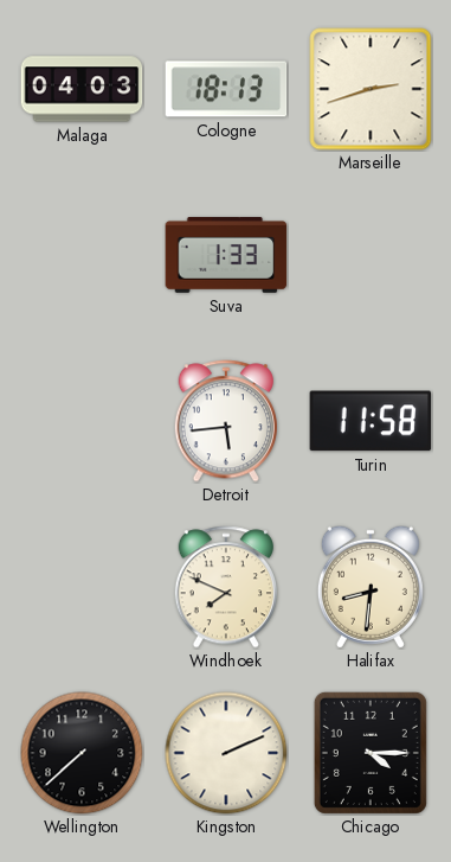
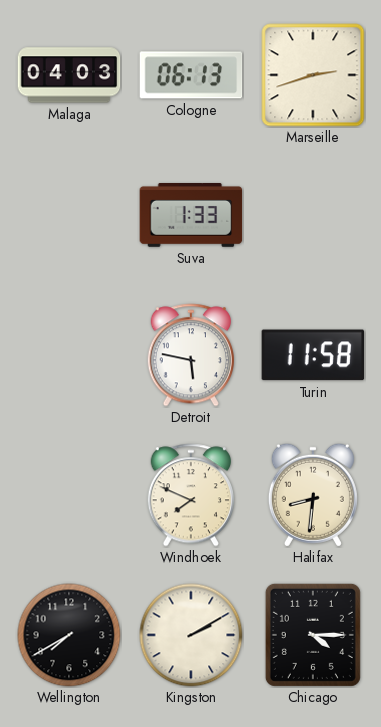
Cologne: 18:13 -> 06:13
Detroit: 5:44 -> 5:47
Wellington: 7:38 -> 7:40
Kingston: 2:11 -> 2:10
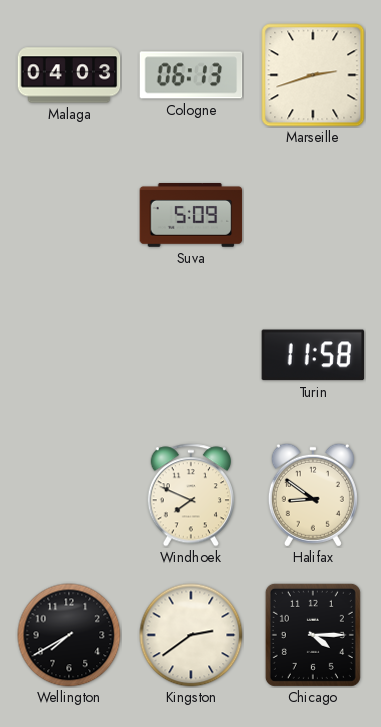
Suva: 1:33 -> 5:09
Detroit: 5:47 -> none
Halifax: 8:31 -> 8:51
Kingston: 2:10 -> 2:39
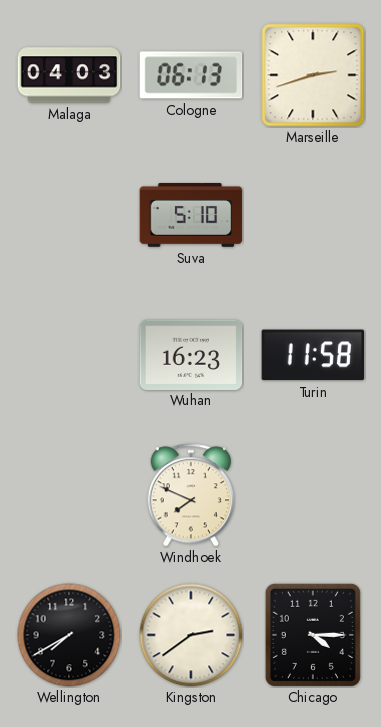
Suva: 5:09 -> 5:10
Wuhan: none -> 16:23
Halifax: 8:51 -> none
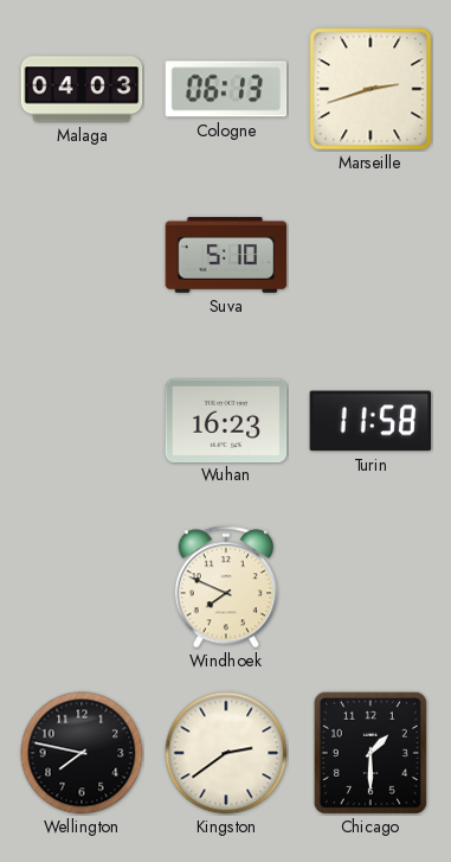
Wellington: 7:40 -> 7:47
Chicago: 4:15 -> 1:30
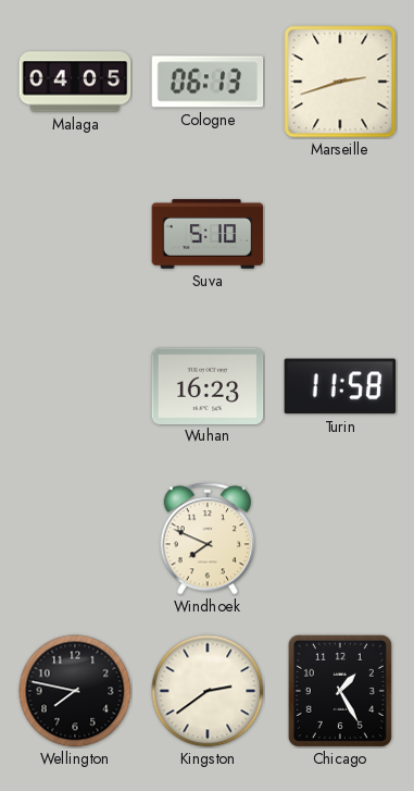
Malaga: 04:03 -> 04:05
Chicago: 1:30 -> 1:25
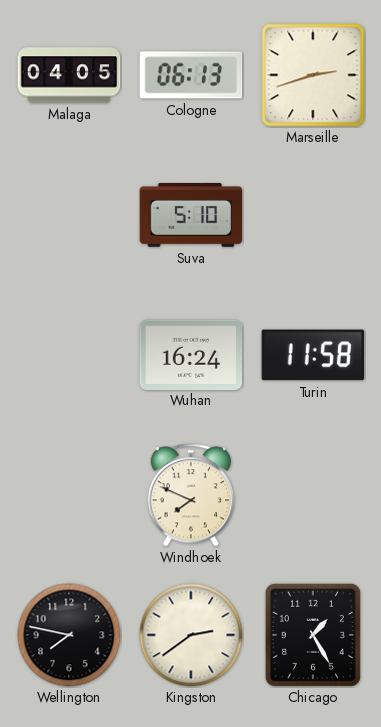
Wuhan: 16:23 -> 16:24
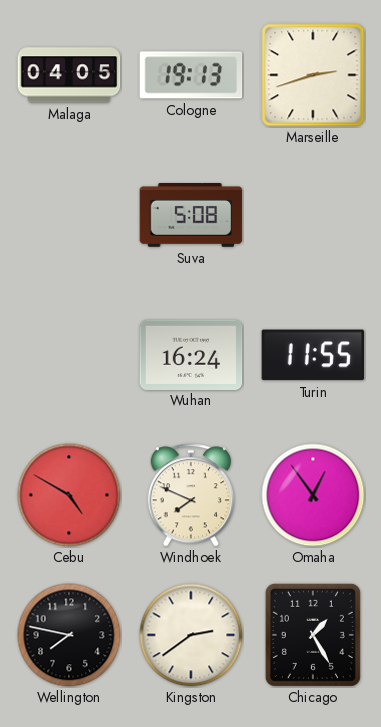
Cologne: 06:13 -> 19:13
Suva: 5:10 -> 5:08
Turin: 11:58 -> 11:55
Cebu: none -> 4:50
Omaha: none -> 12:54
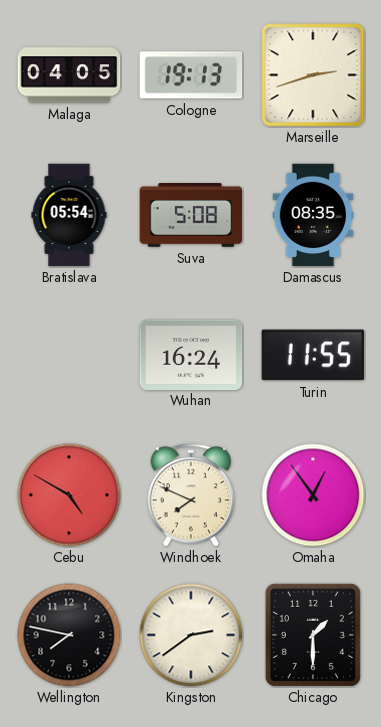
Bratislava: none -> 05:54
Damascus: none -> 08:35
Chicago: 1:25 -> 1:30
